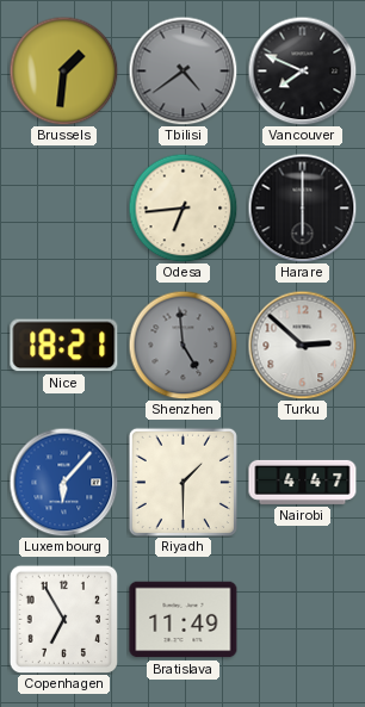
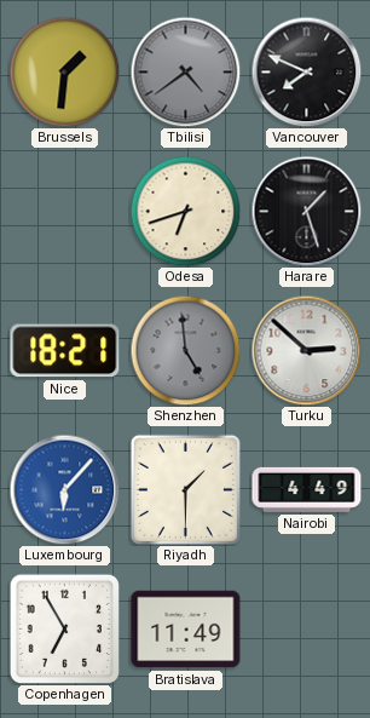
Odesa: 6:44 -> 6:42
Harare: 6:00 -> 1:27
Nairobi: 4:47 -> 4:49
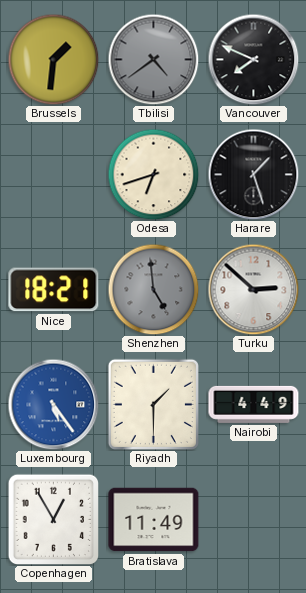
Luxembourg: 6:07 -> 5:24
Copenhagen: 6:55 -> 12:55
